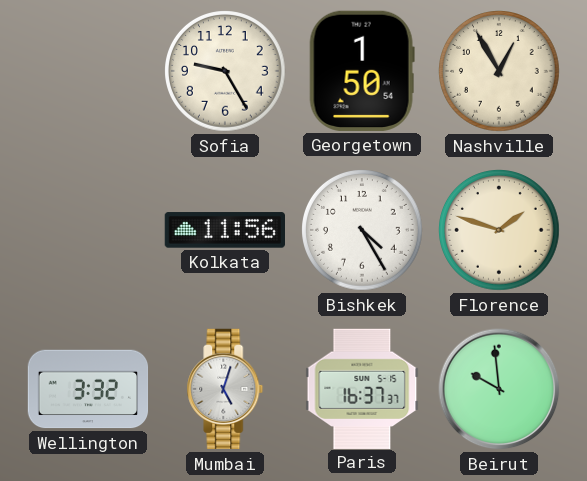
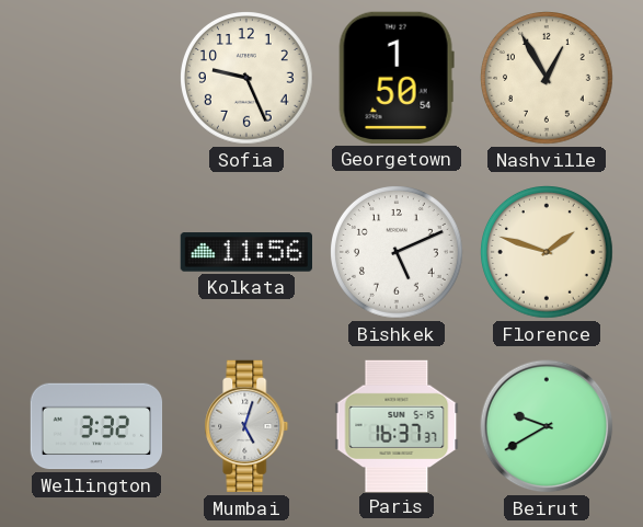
Sofia: 9:25 -> 9:26
Bishkek: 4:25 -> 5:11
Beirut: 9:59 -> 9:40
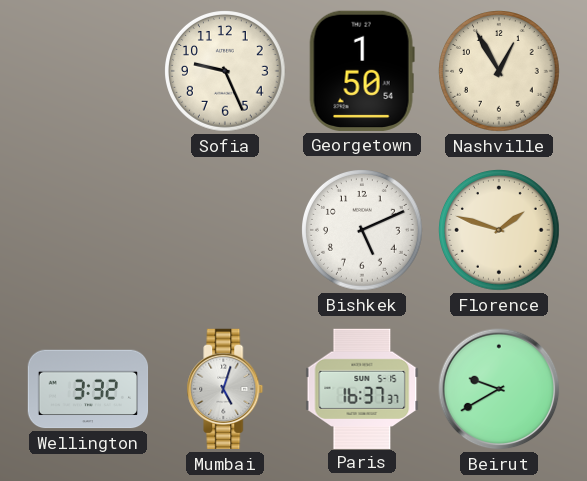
Kolkata: 11:56 -> none
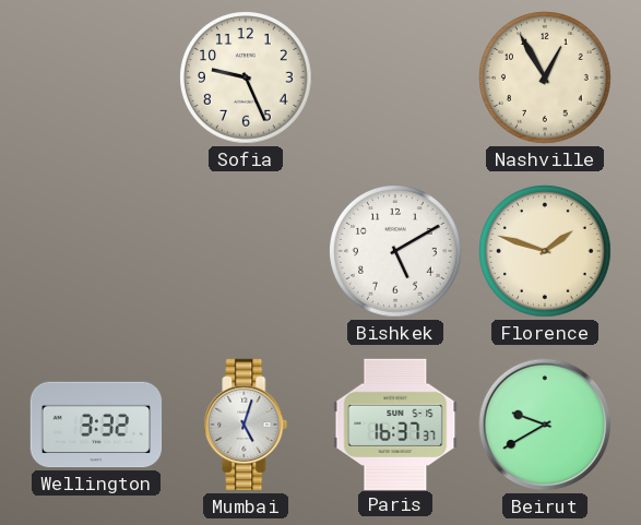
Georgetown: 1:50 -> none
Bishkek: 5:11 -> 5:10
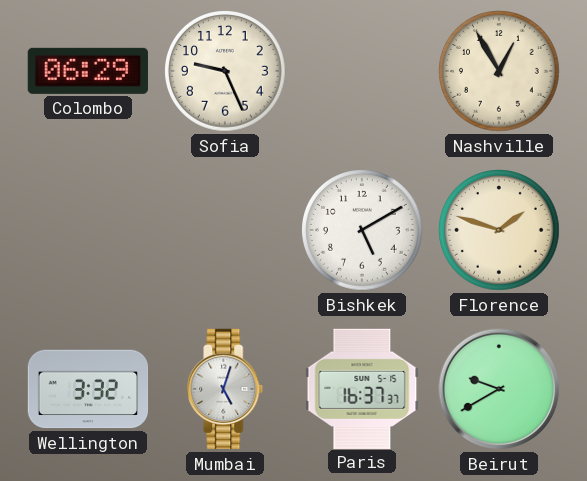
Colombo: none -> 06:29
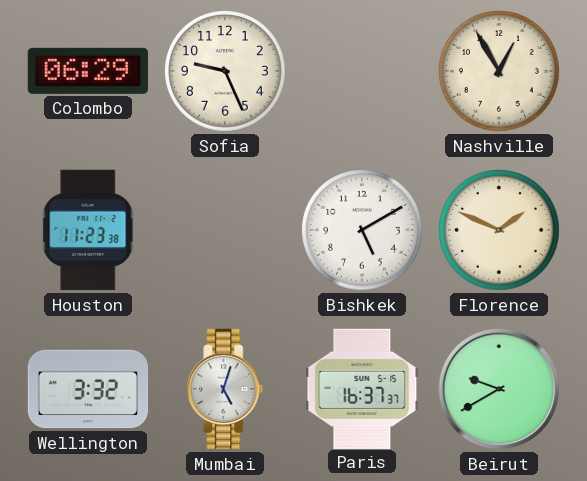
Houston: none -> 11:23
Florence: 1:48 -> 1:49
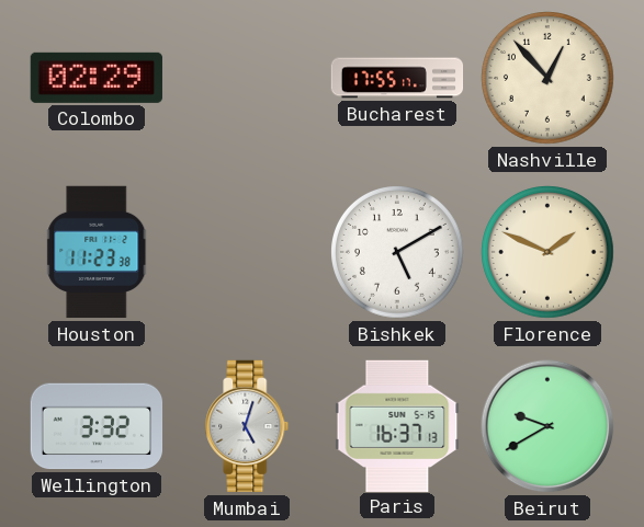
Colombo: 06:29 -> 02:29
Sofia: 9:26 -> none
Bucharest: none -> 17:55
Nashville: 12:55 -> 12:53
Paris: 16:37:37 -> 16:37:13
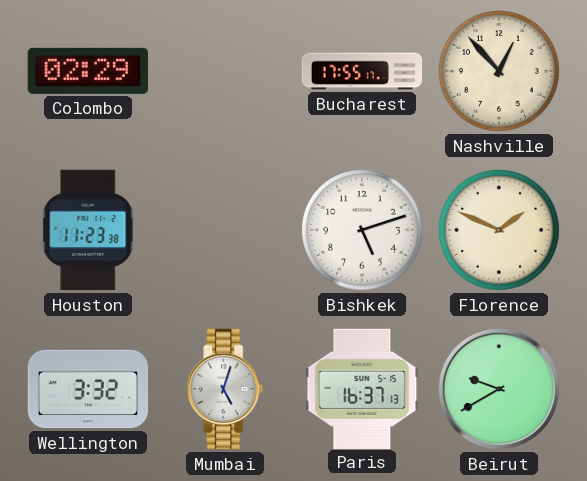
Bishkek: 5:10 -> 5:12
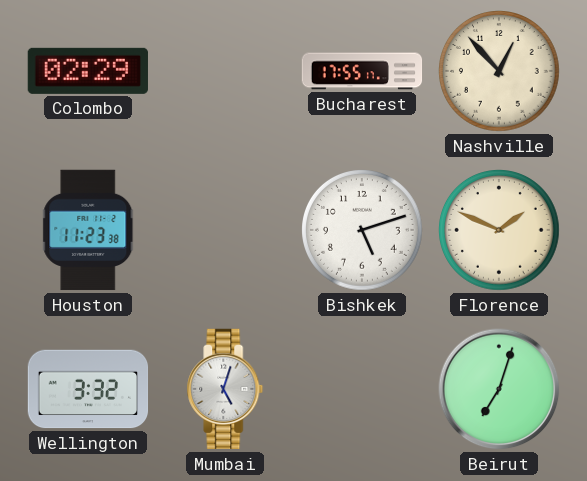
Paris: 16:37 -> none
Beirut: 9:40 -> 7:03
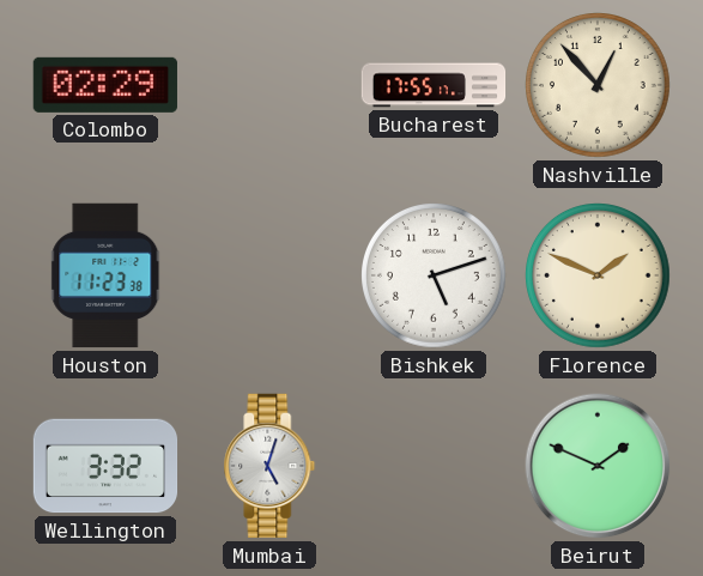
Beirut: 7:03 -> 1:49
